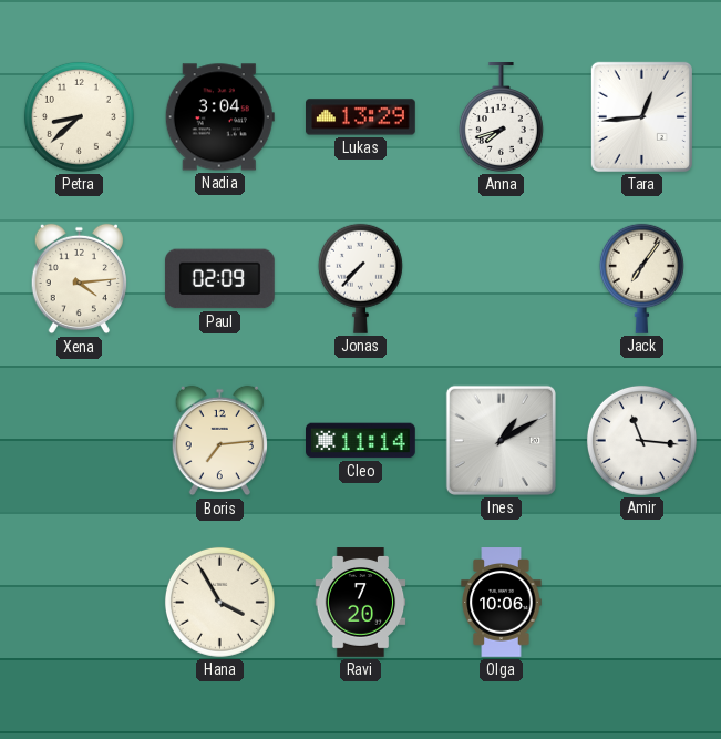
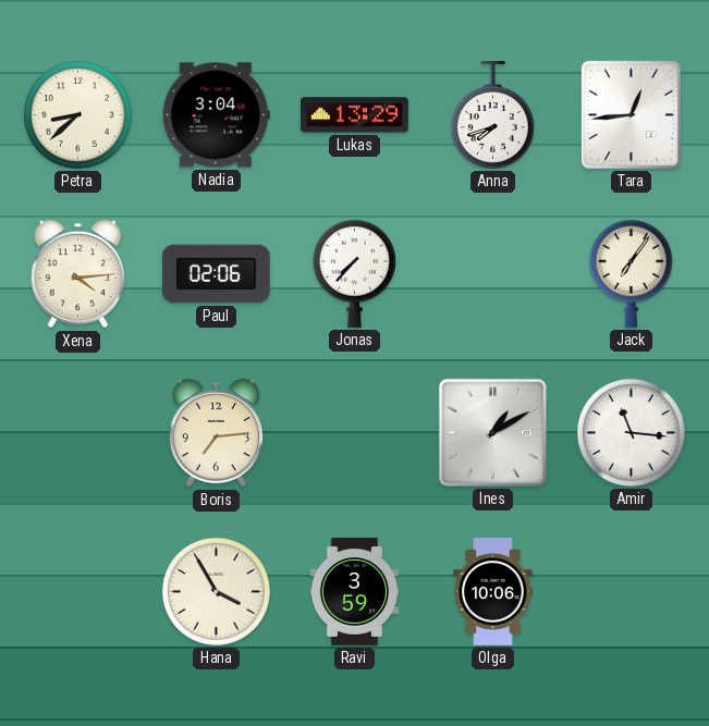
Paul: 02:09 -> 02:06
Cleo: 11:14 -> none
Ravi: 7:20 -> 3:59
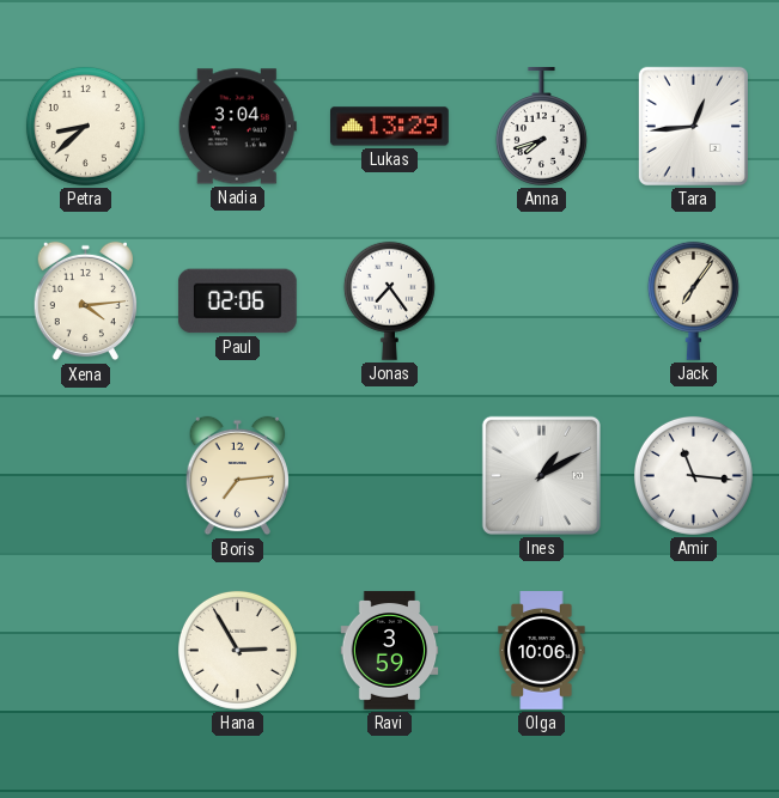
Jonas: 7:37 -> 7:24
Hana: 3:55 -> 2:55
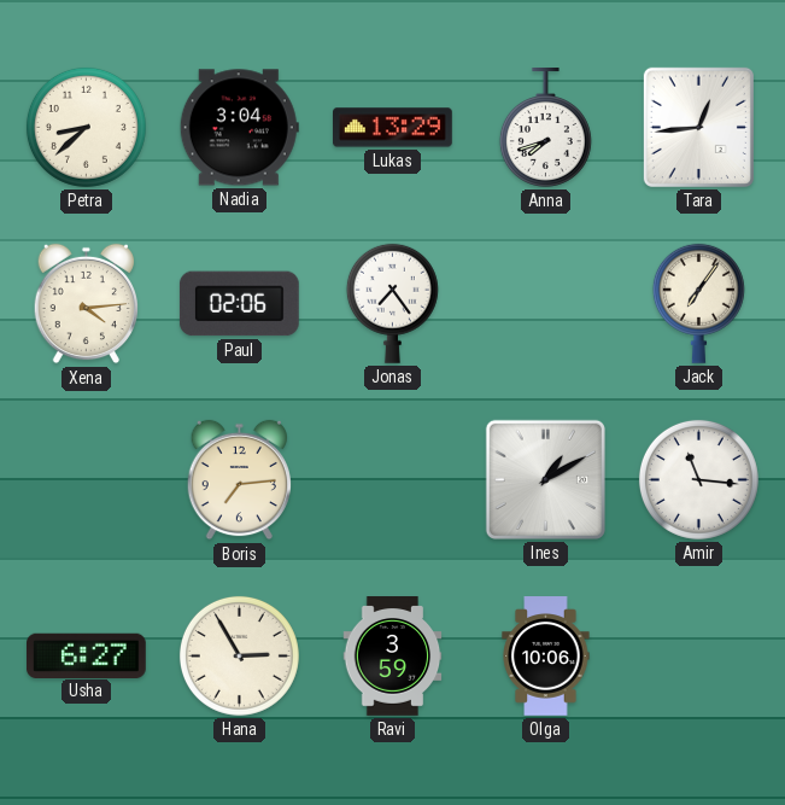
Usha: none -> 6:27
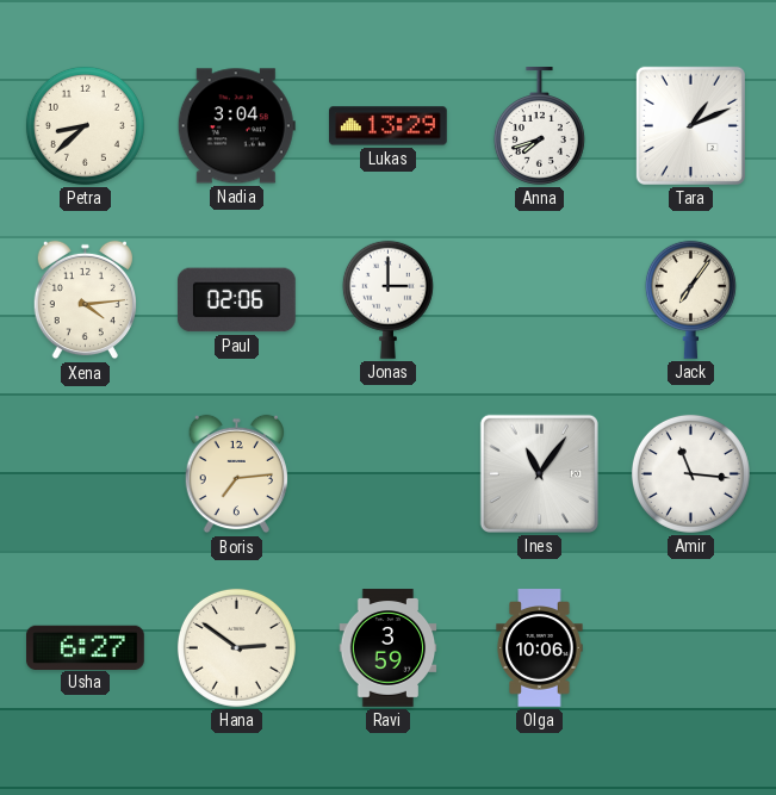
Tara: 12:44 -> 1:11
Jonas: 7:24 -> 3:00
Ines: 1:10 -> 11:06
Hana: 2:55 -> 2:51
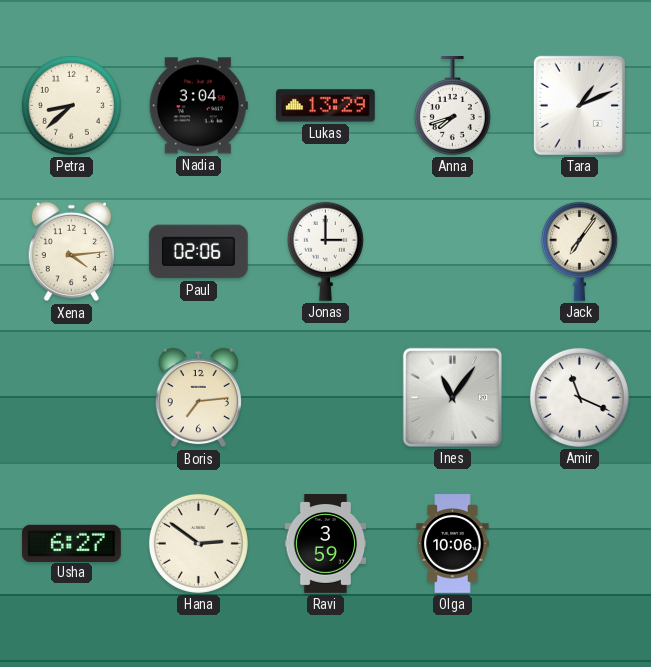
Amir: 11:16 -> 11:19
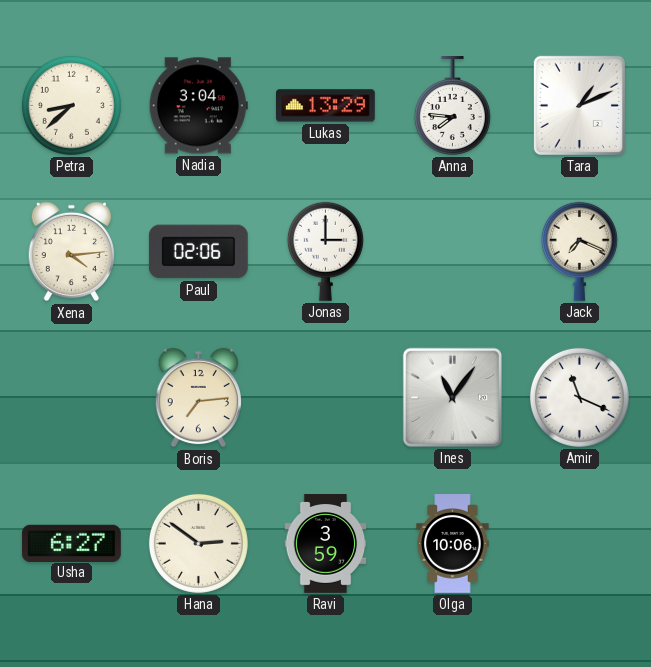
Anna: 7:42 -> 7:46
Jack: 7:06 -> 7:19
